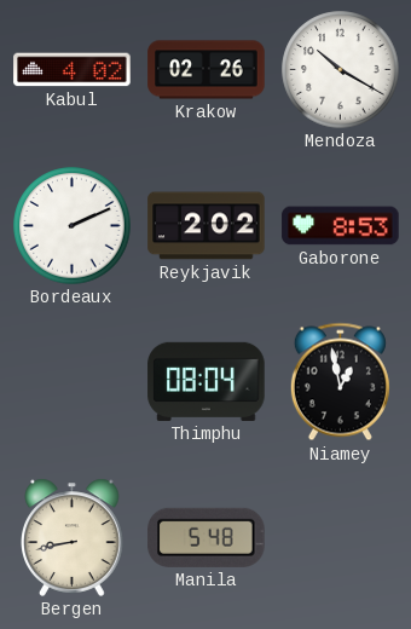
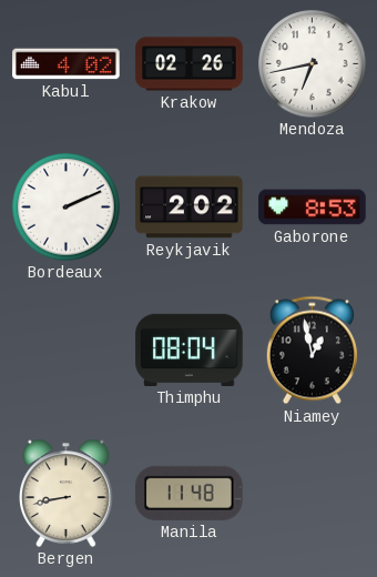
Mendoza: 10:20 -> 6:43
Manila: 5:48 -> 11:48
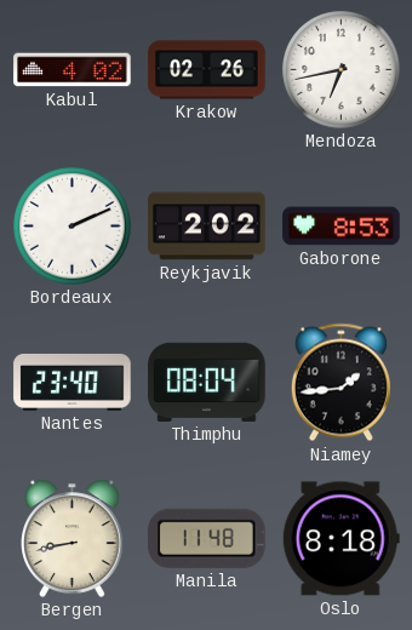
Nantes: none -> 23:40
Niamey: 12:58 -> 1:44
Oslo: none -> 8:18
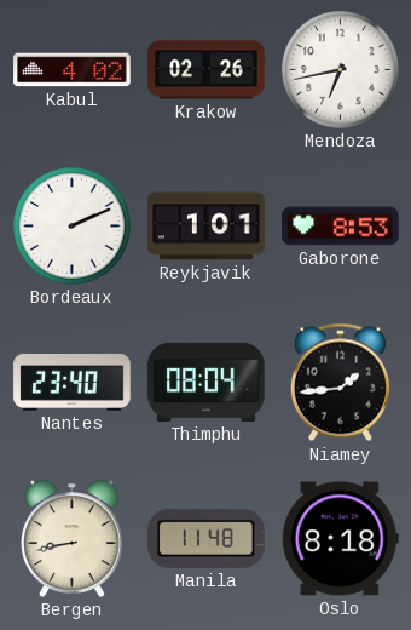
Reykjavik: 2:02 -> 1:01
